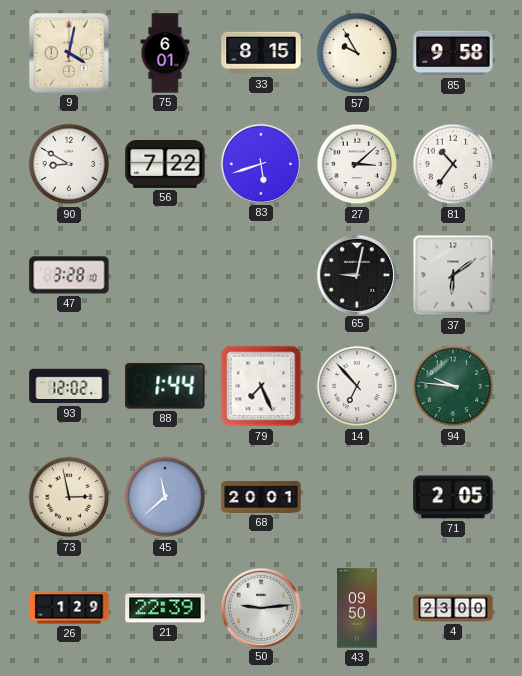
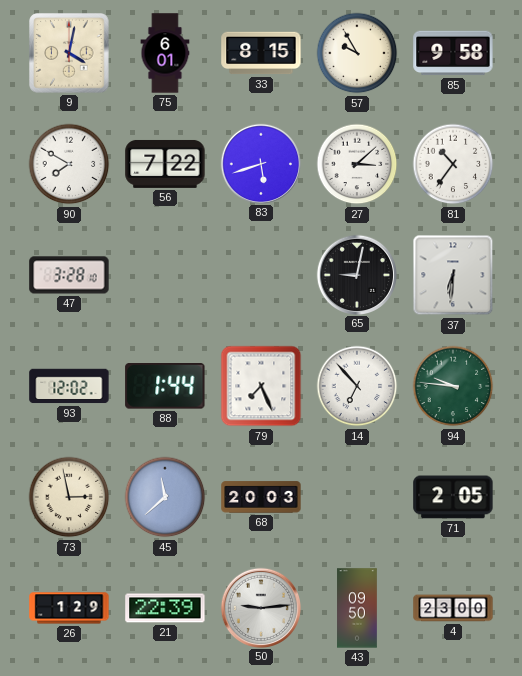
90: 8:50 -> 7:50
37: 6:09 -> 6:31
68: 20:01 -> 20:03
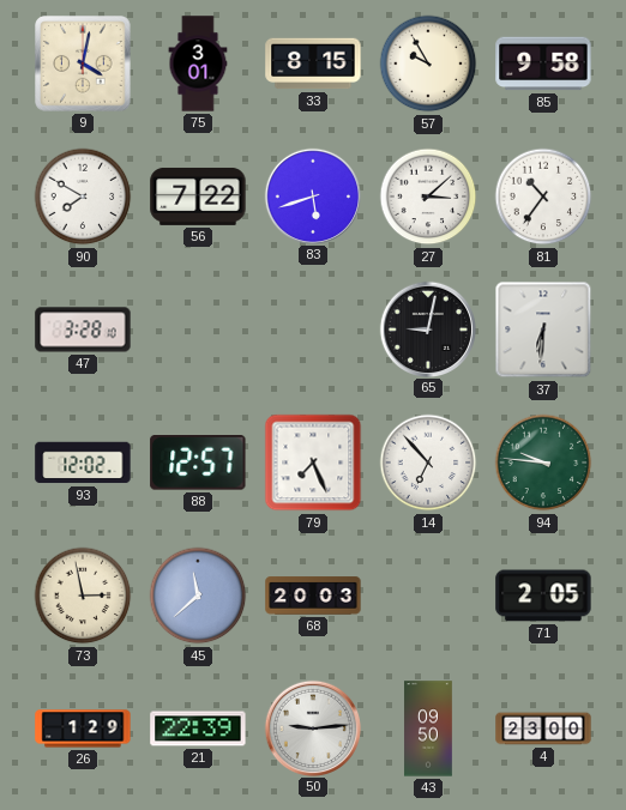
75: 6:01 -> 3:01
88: 1:44 -> 12:57
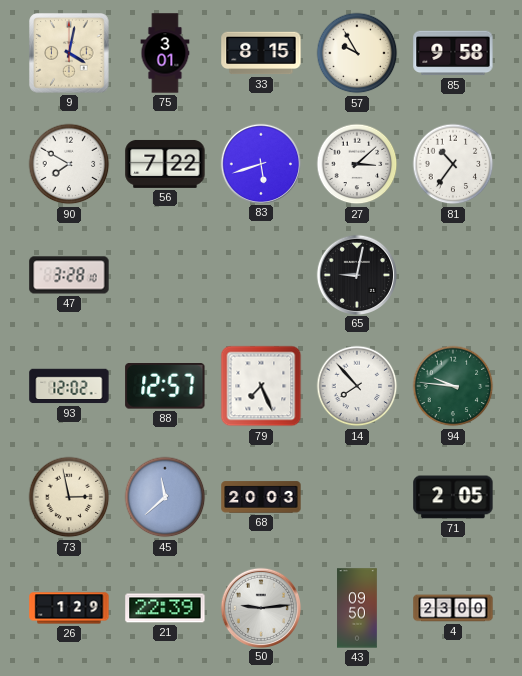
37: 6:31 -> none
14: 6:53 -> 7:53
